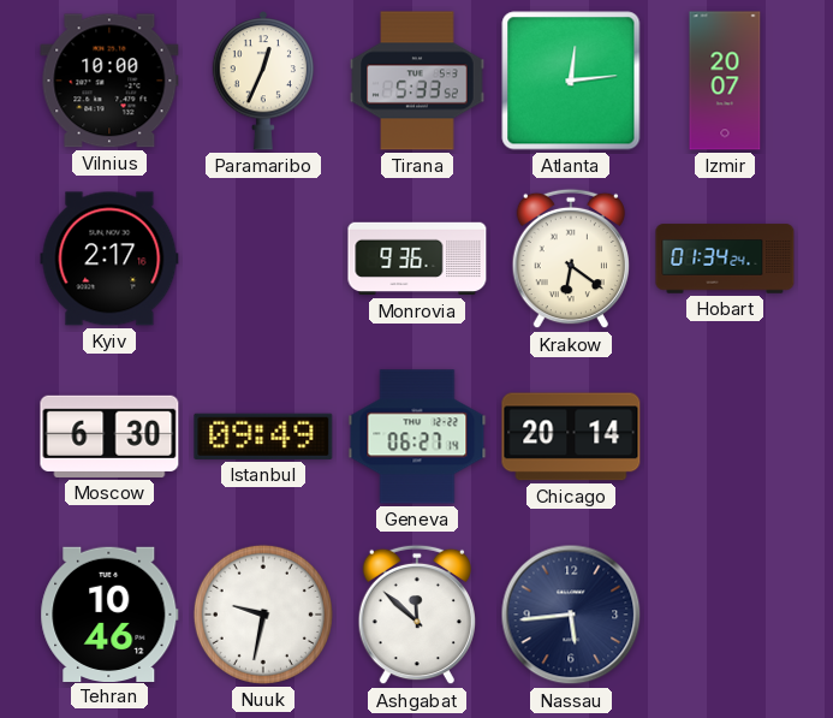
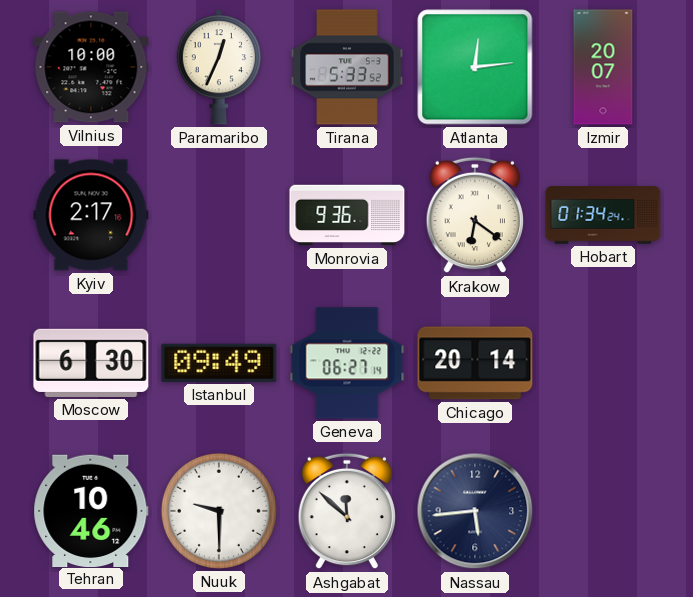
Nuuk: 9:32 -> 9:30
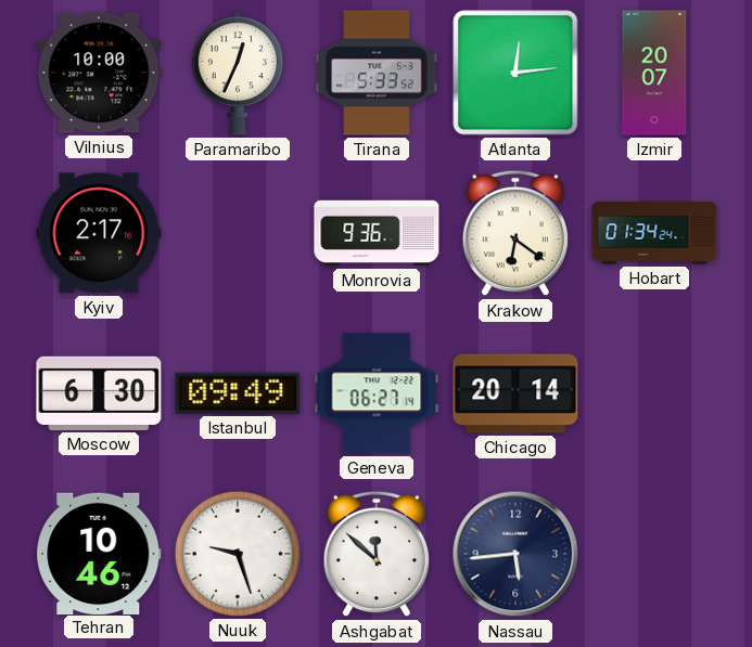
Nuuk: 9:30 -> 9:27
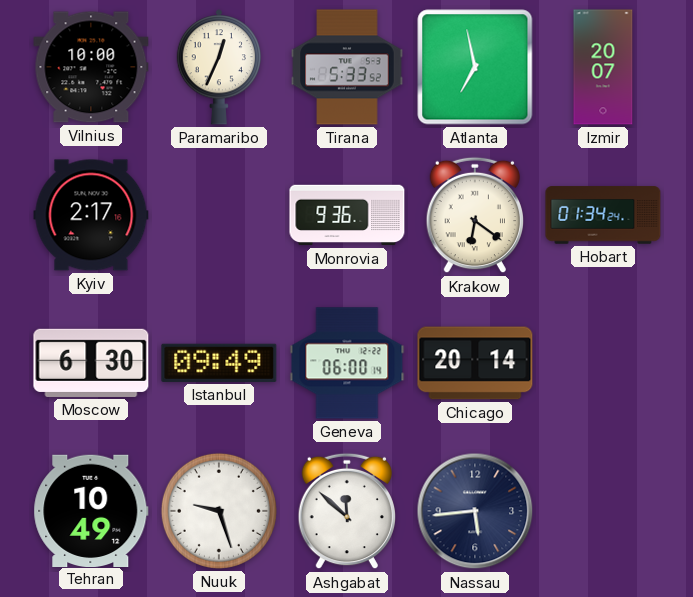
Atlanta: 12:14 -> 6:58
Geneva: 06:27 -> 06:00
Tehran: 10:46 -> 10:49
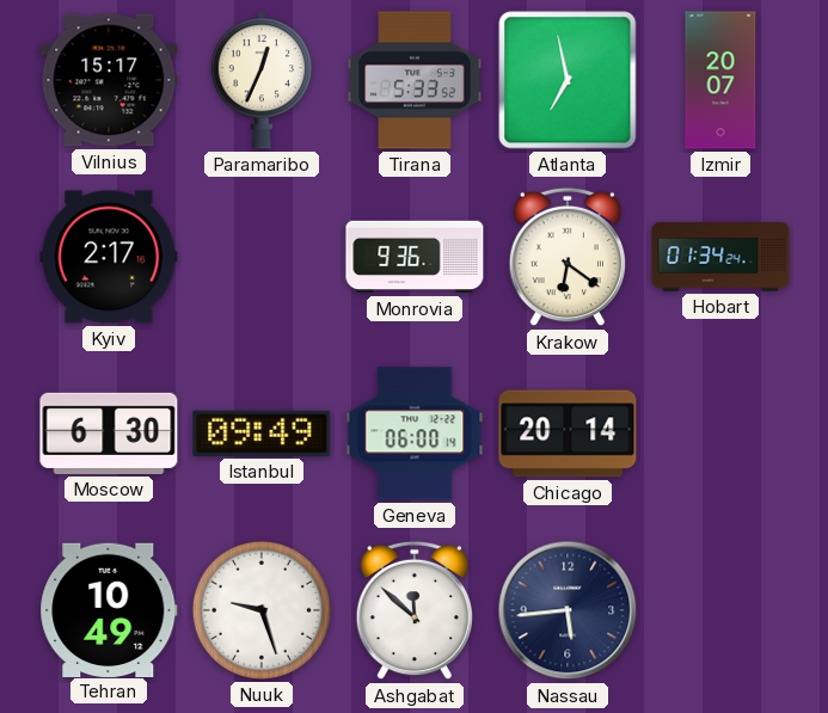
Vilnius: 10:00 -> 15:17
